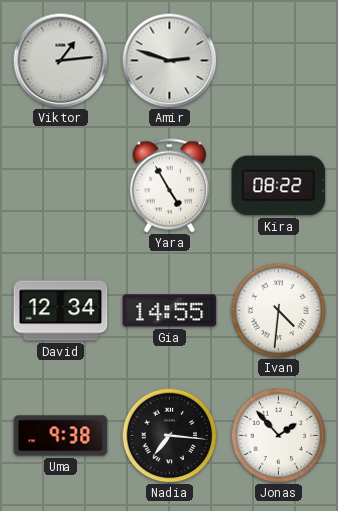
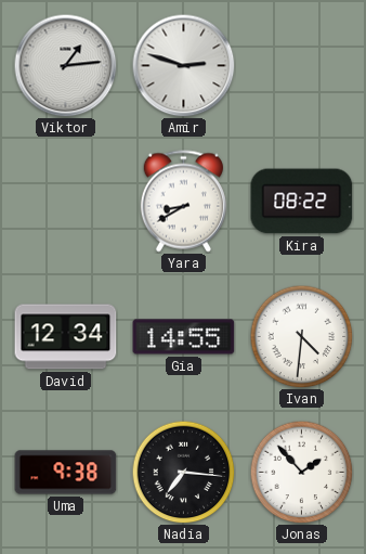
Yara: 4:55 -> 8:40
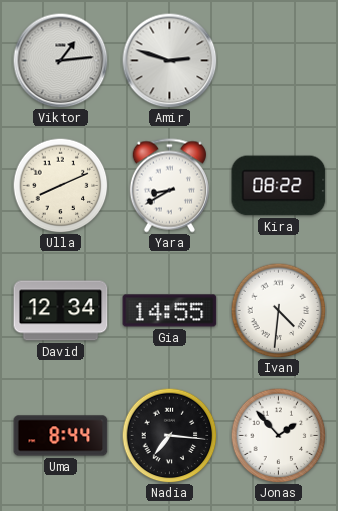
Ulla: none -> 8:11
Uma: 9:38 -> 8:44
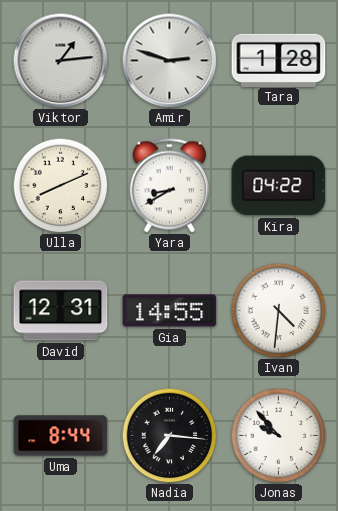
Tara: none -> 1:28
Kira: 08:22 -> 04:22
David: 12:34 -> 12:31
Jonas: 1:53 -> 9:53
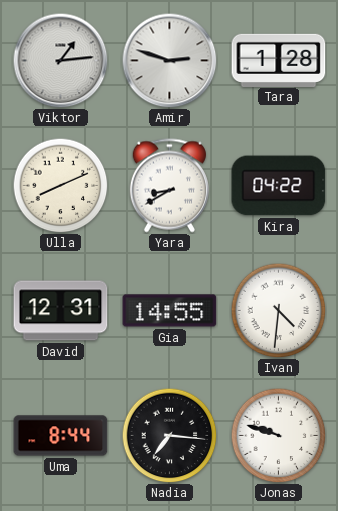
Jonas: 9:53 -> 9:48
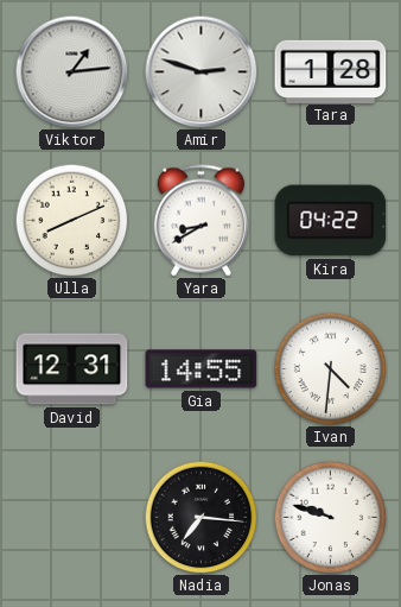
Uma: 8:44 -> none
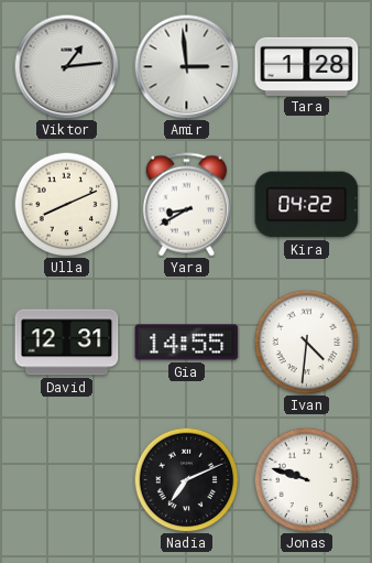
Amir: 2:48 -> 2:59
Nadia: 7:16 -> 7:11
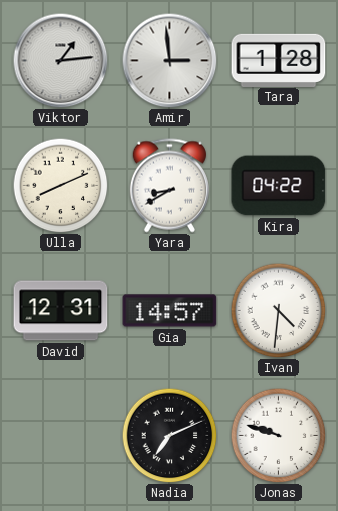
Gia: 14:55 -> 14:57
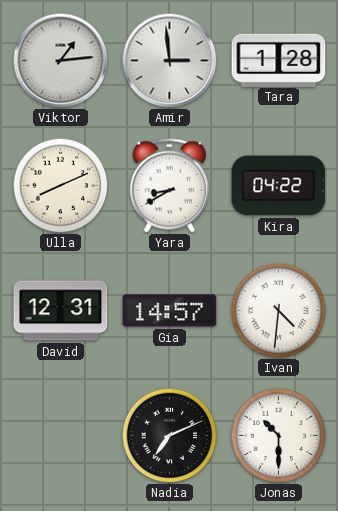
Jonas: 9:48 -> 10:30
